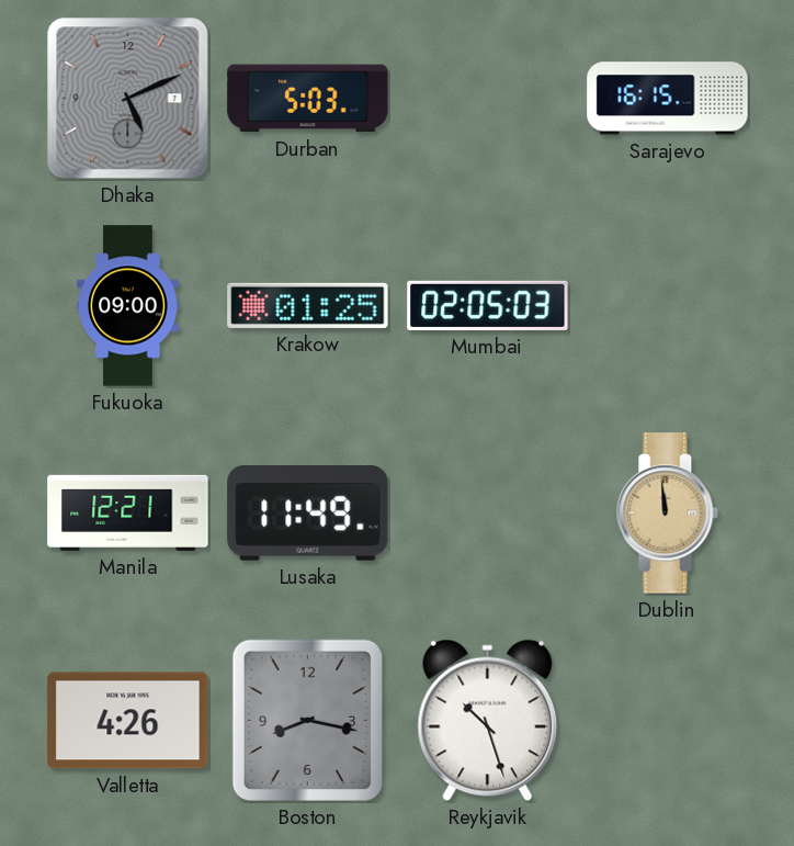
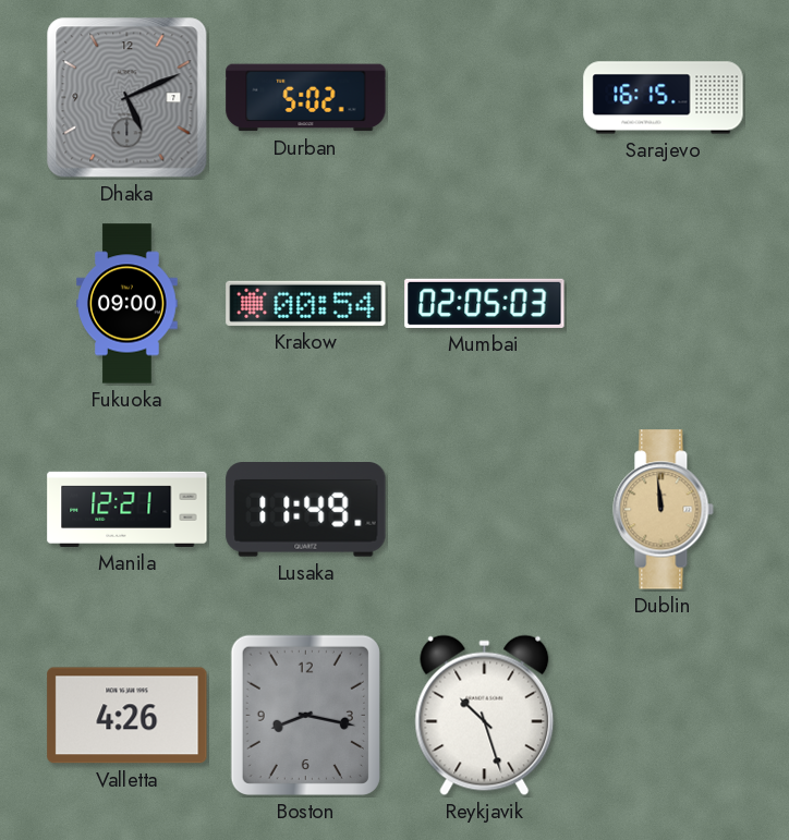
Durban: 5:03 -> 5:02
Krakow: 01:25 -> 00:54
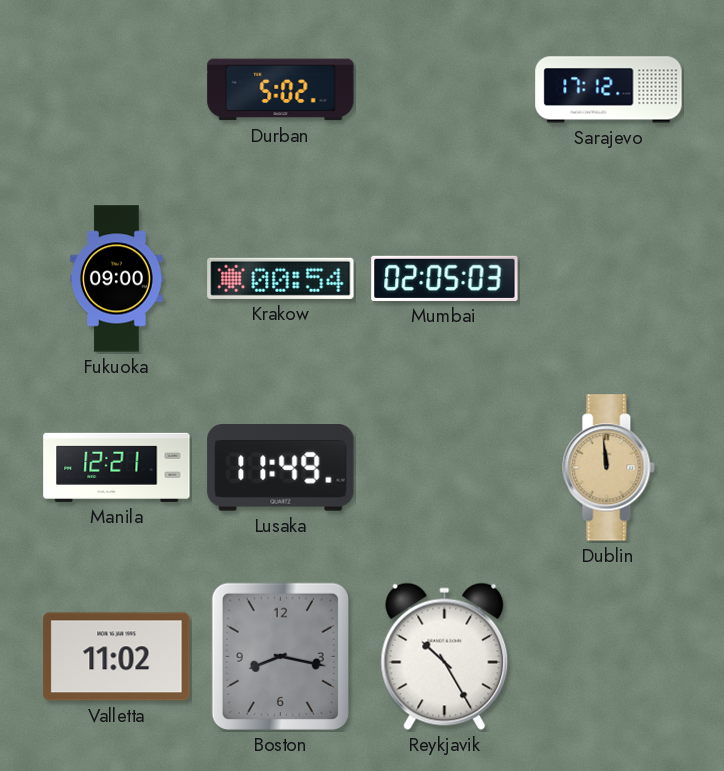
Dhaka: 5:11 -> none
Sarajevo: 16:15 -> 17:12
Valletta: 4:26 -> 11:02
Reykjavik: 10:27 -> 10:25
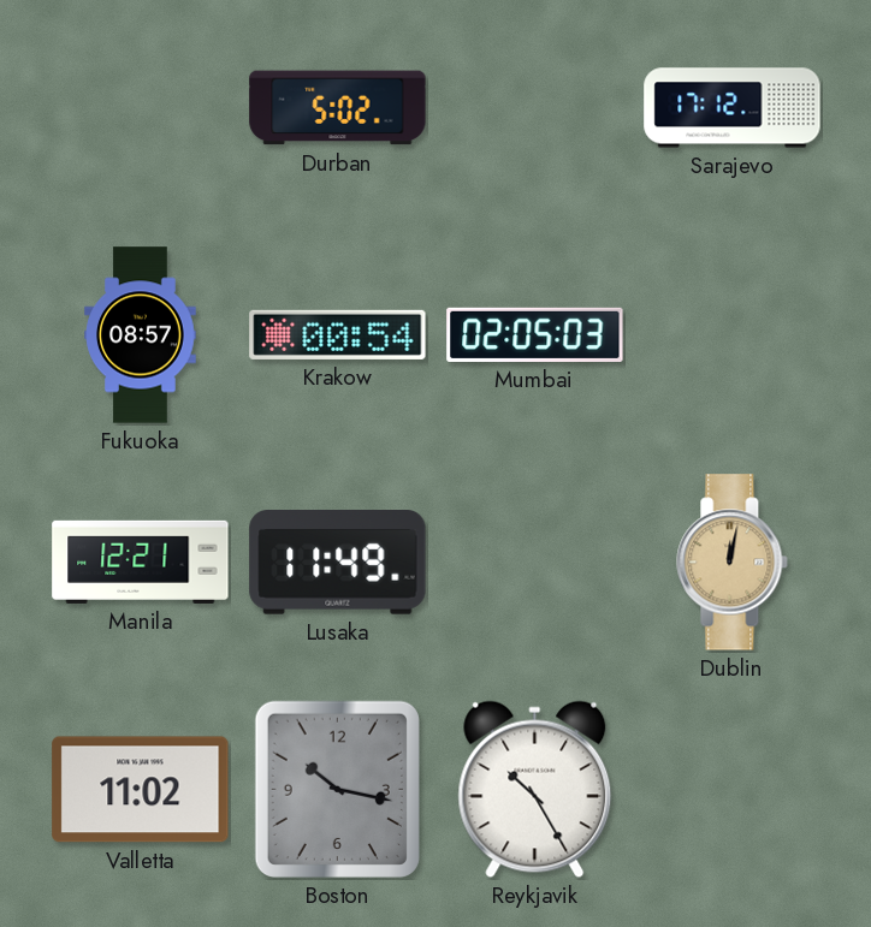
Fukuoka: 09:00 -> 08:57
Dublin: 11:59 -> 12:02
Boston: 8:17 -> 10:17
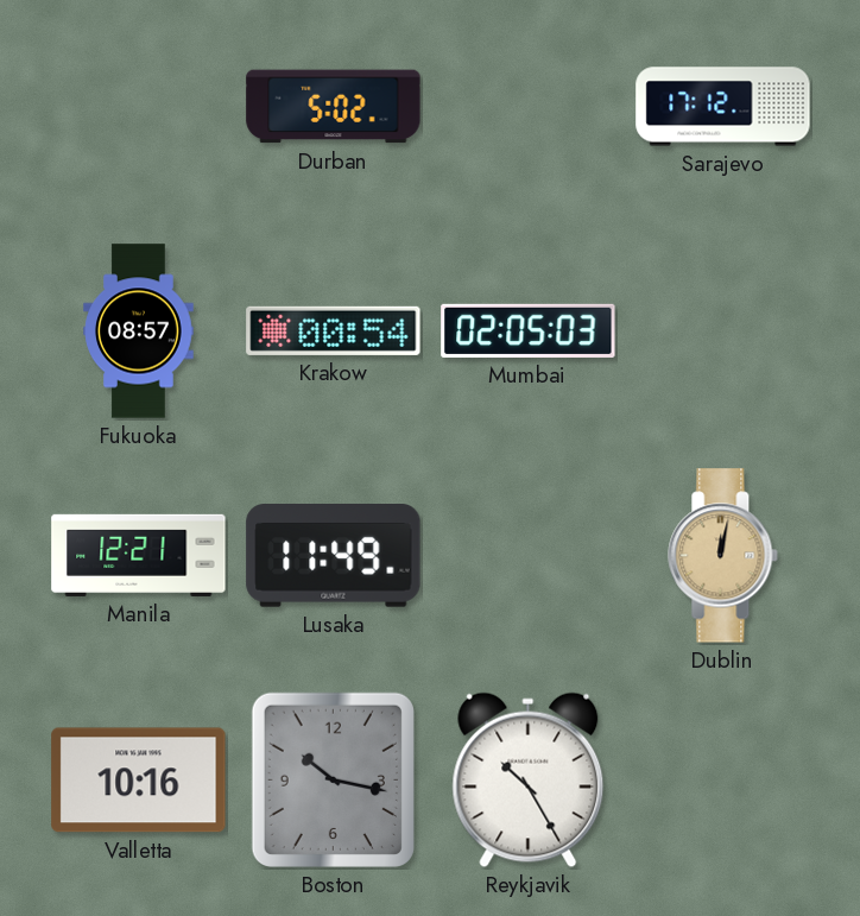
Valletta: 11:02 -> 10:16
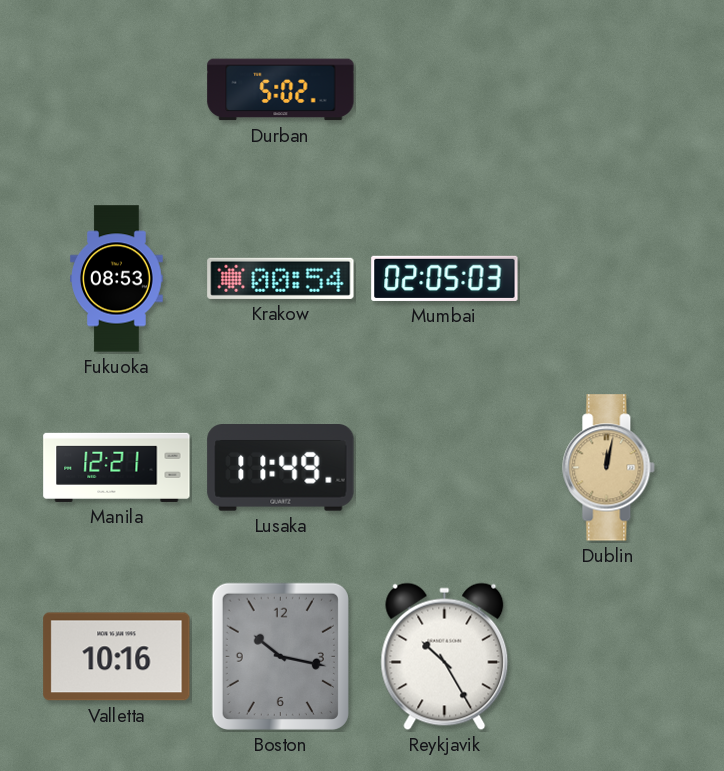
Sarajevo: 17:12 -> none
Fukuoka: 08:57 -> 08:53
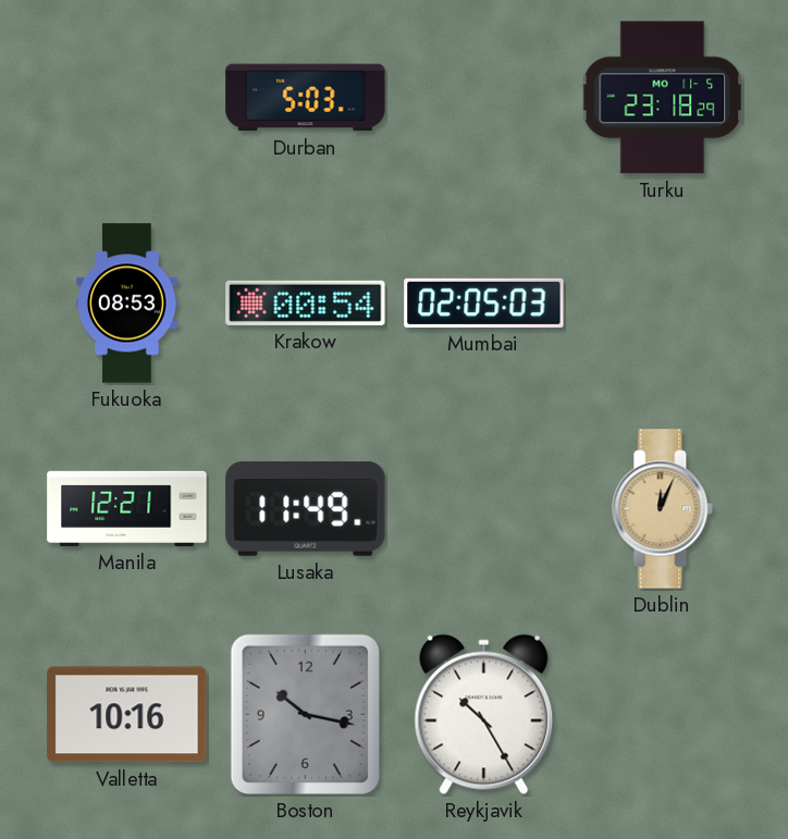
Durban: 5:02 -> 5:03
Turku: none -> 23:18
Dublin: 12:02 -> 12:04
